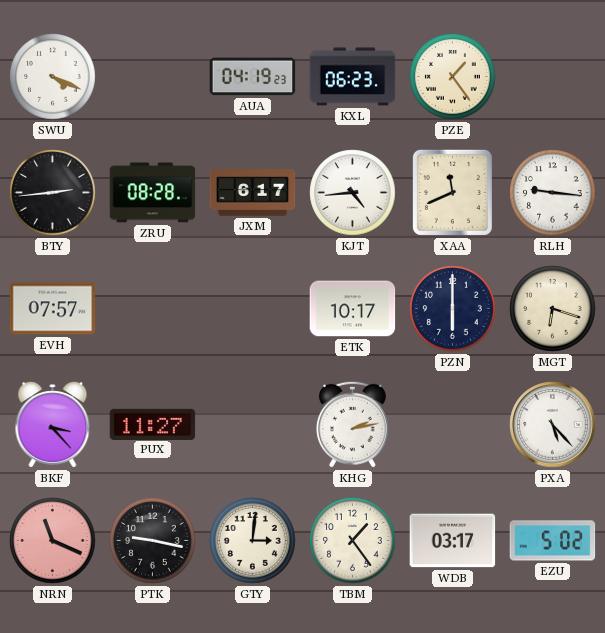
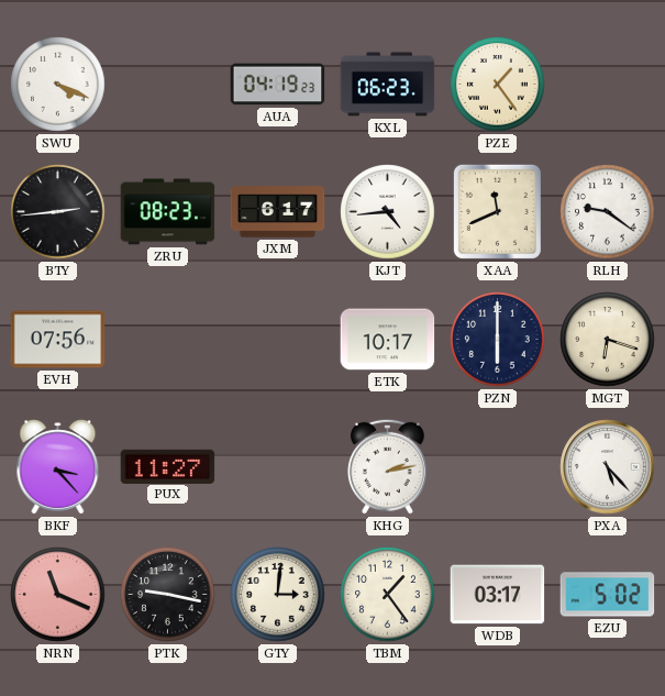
ZRU: 08:28 -> 08:23
RLH: 9:16 -> 9:21
EVH: 07:57 -> 07:56
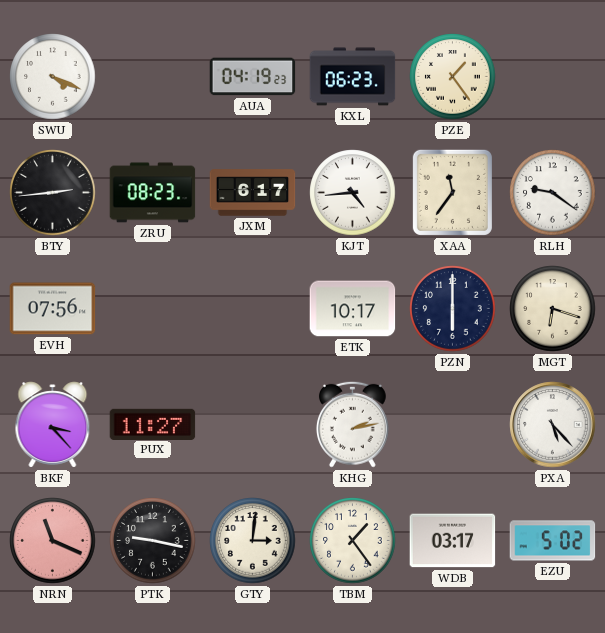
XAA: 11:41 -> 11:36
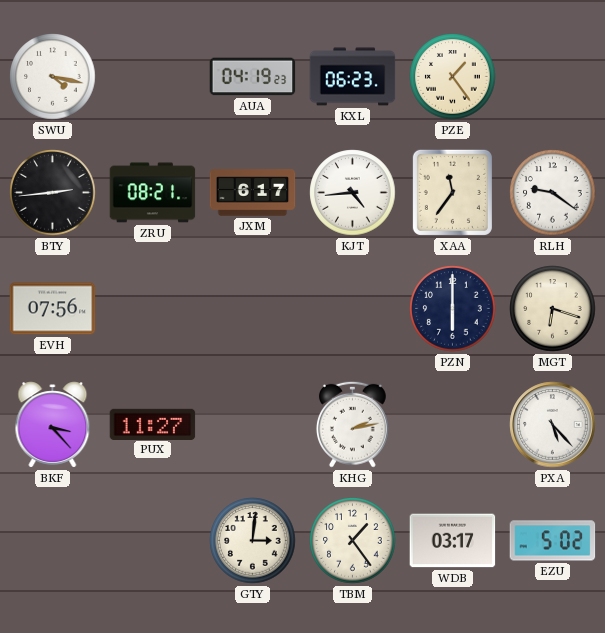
SWU: 4:19 -> 4:17
ZRU: 08:23 -> 08:21
ETK: 10:17 -> none
NRN: 11:19 -> none
PTK: 9:17 -> none
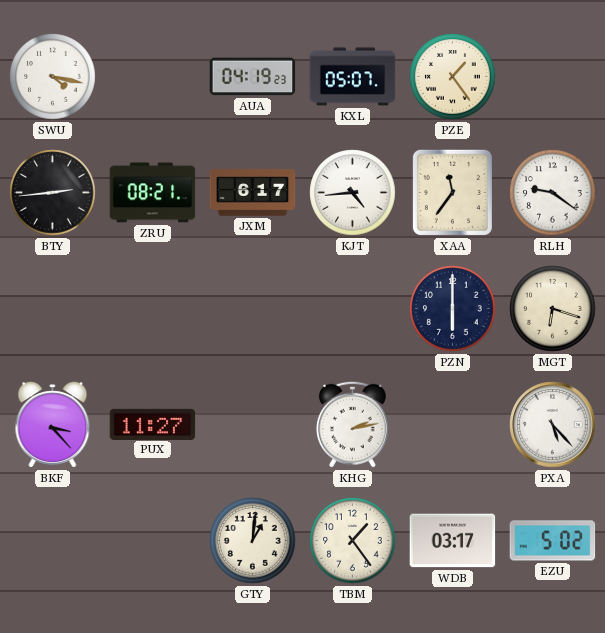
KXL: 06:23 -> 05:07
EVH: 07:56 -> none
GTY: 3:01 -> 1:01
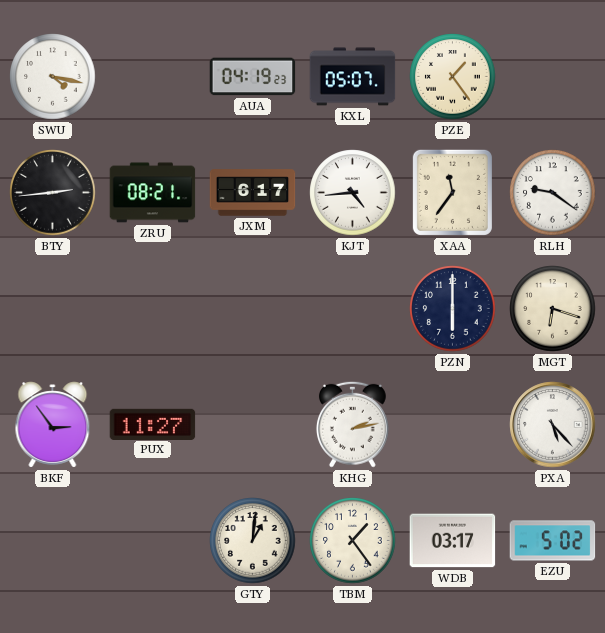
BKF: 3:23 -> 2:54
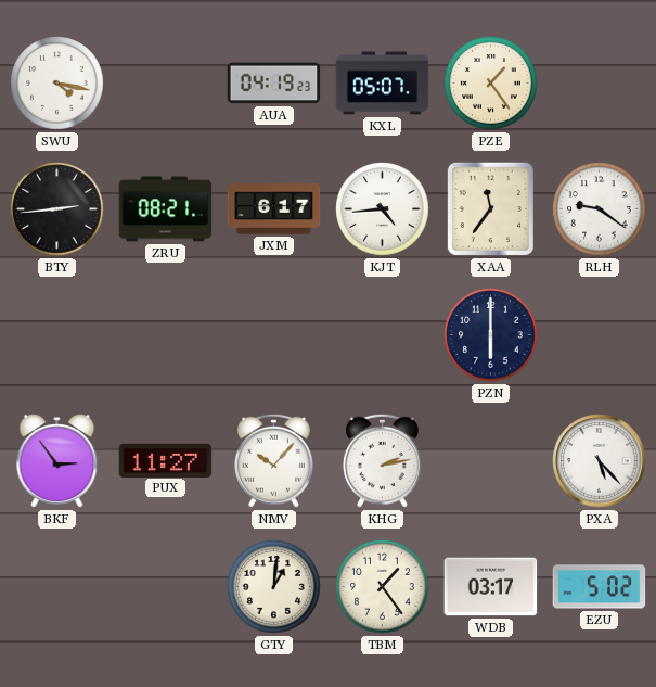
MGT: 6:18 -> none
NMV: none -> 10:07
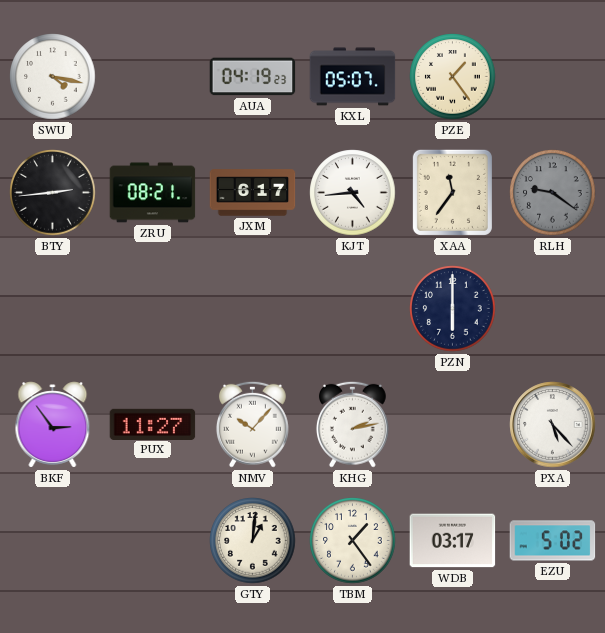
RLH dial: white -> grey
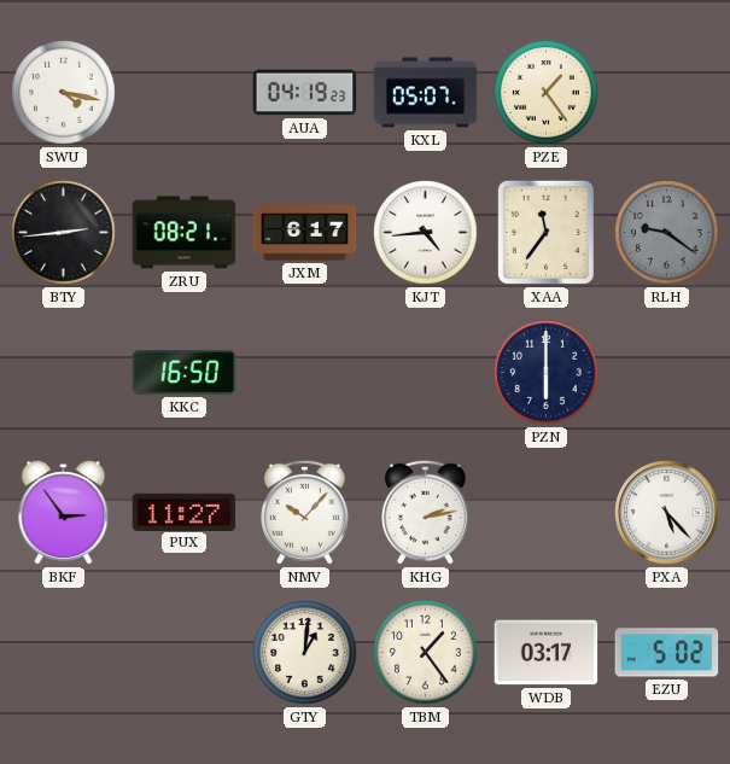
KKC: none -> 16:50
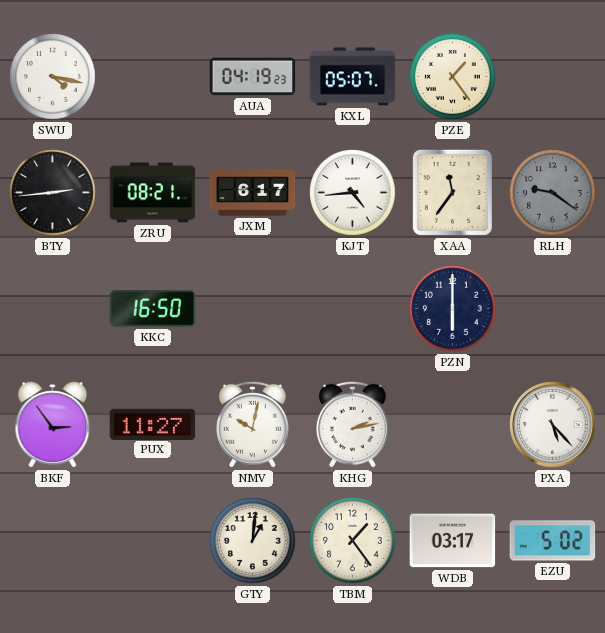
NMV: 10:07 -> 10:02
